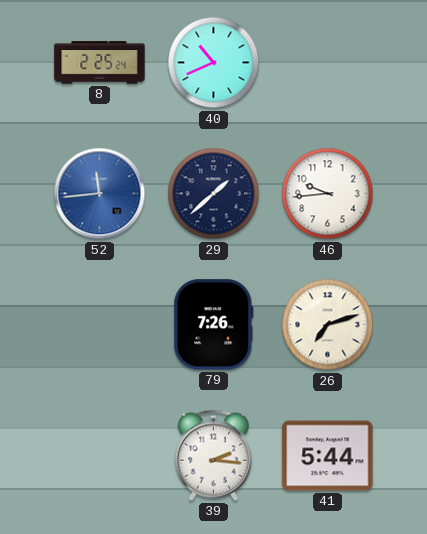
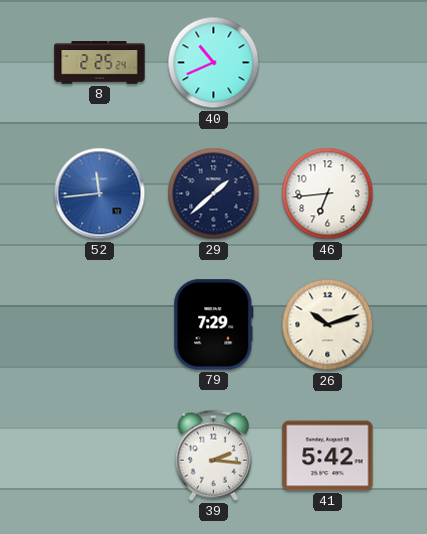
46: 9:44 -> 6:44
79: 7:26 -> 7:29
26: 7:12 -> 10:12
41: 5:44 -> 5:42
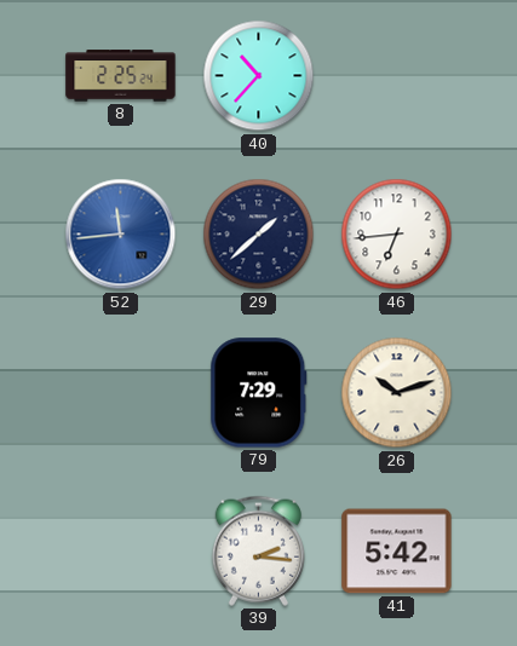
40: 10:41 -> 10:37
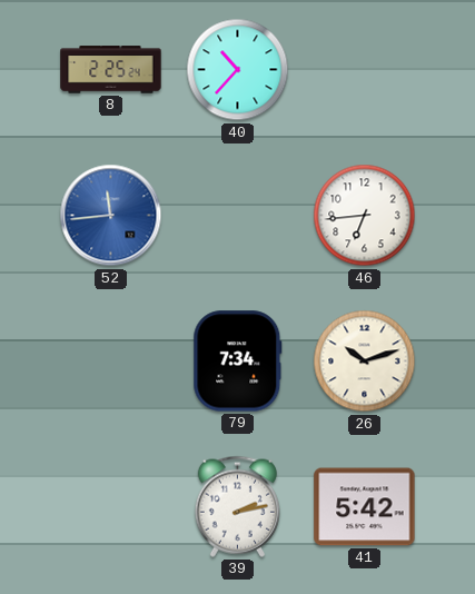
29: 1:38 -> none
79: 7:29 -> 7:34
39: 2:16 -> 2:13
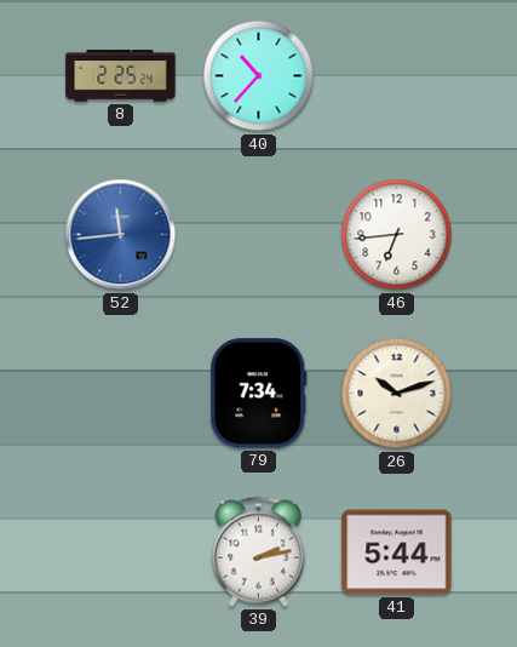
41: 5:42 -> 5:44
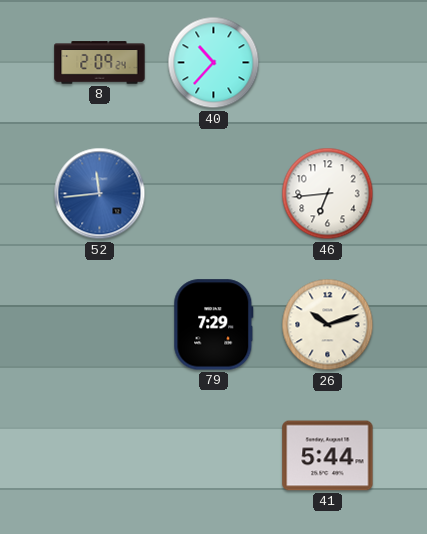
8: 2:25 -> 2:09
79: 7:34 -> 7:29
39: 2:13 -> none
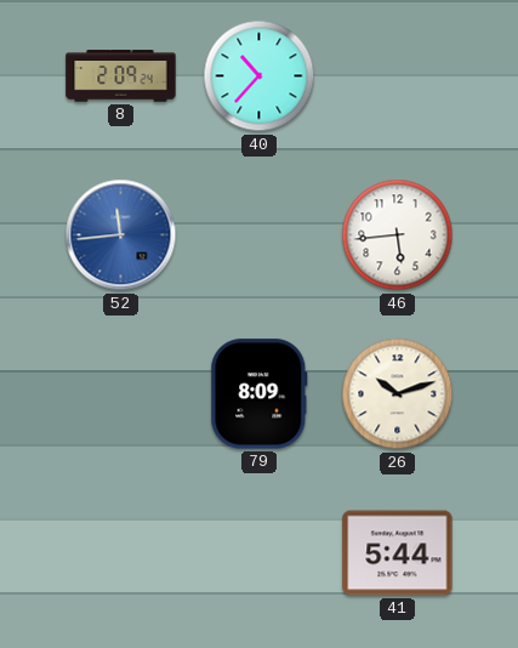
46: 6:44 -> 5:44
79: 7:29 -> 8:09
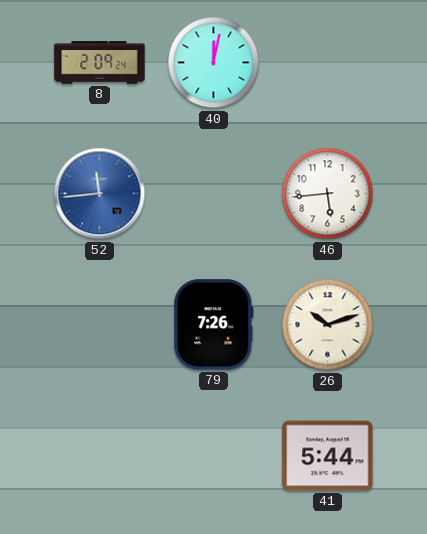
40: 10:37 -> 12:02
79: 8:09 -> 7:26
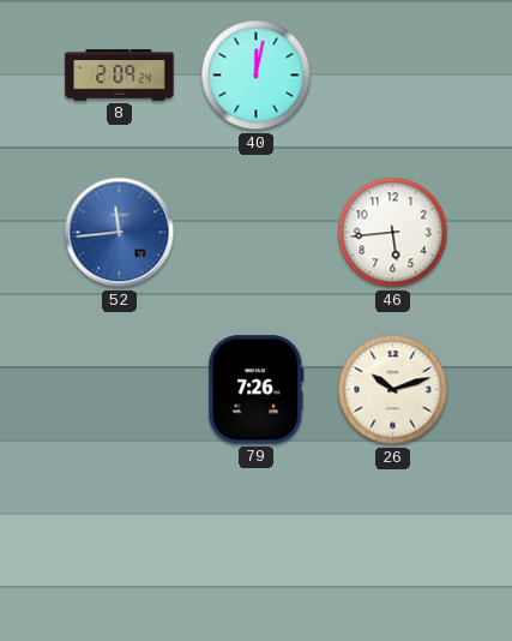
41: 5:44 -> none
